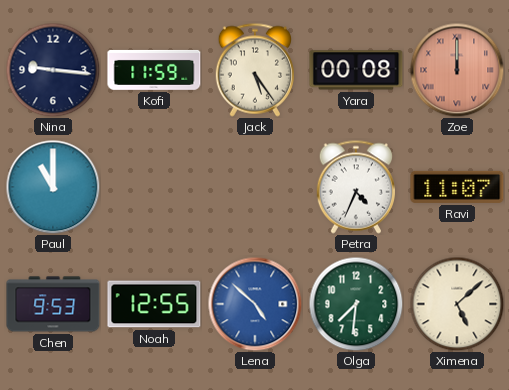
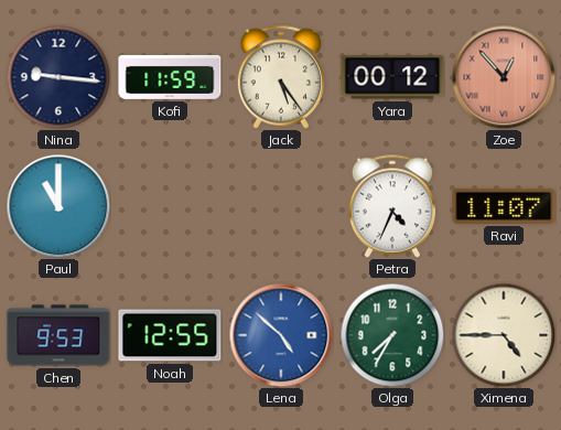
Yara: 00:08 -> 00:12
Zoe: 12:00 -> 12:53
Olga: 7:31 -> 7:35
Ximena: 5:08 -> 4:45
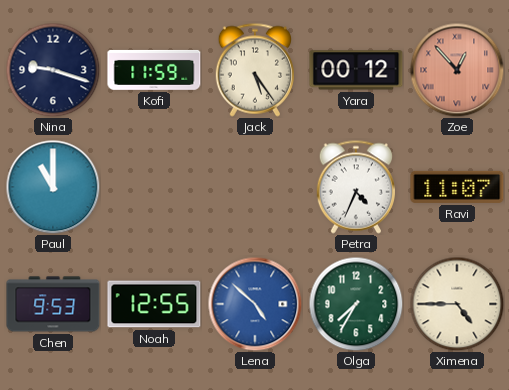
Nina: 9:16 -> 9:18
